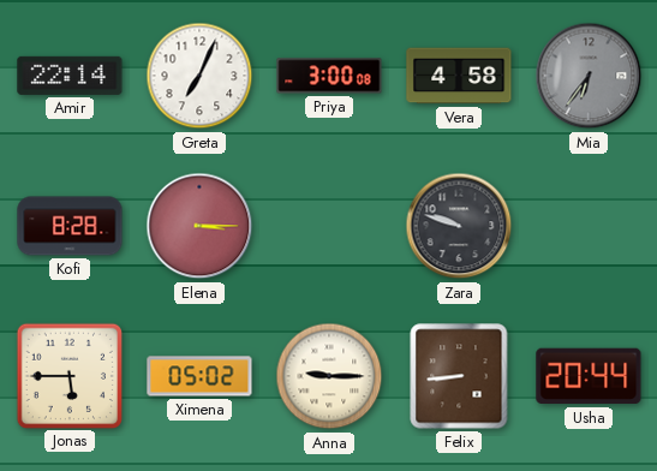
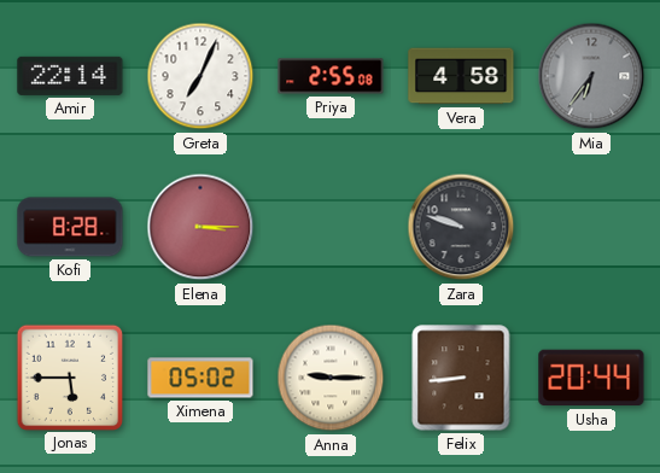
Priya: 3:00 -> 2:55
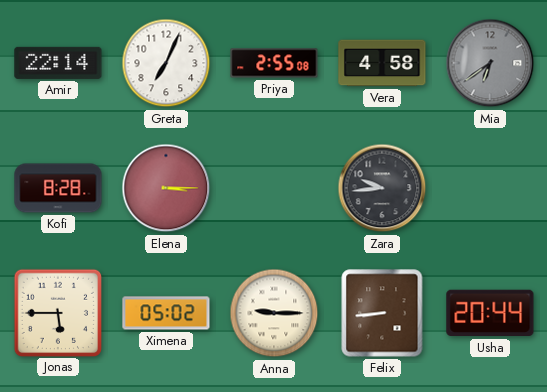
Mia: 6:36 -> 6:39
Zara: 9:48 -> 9:44
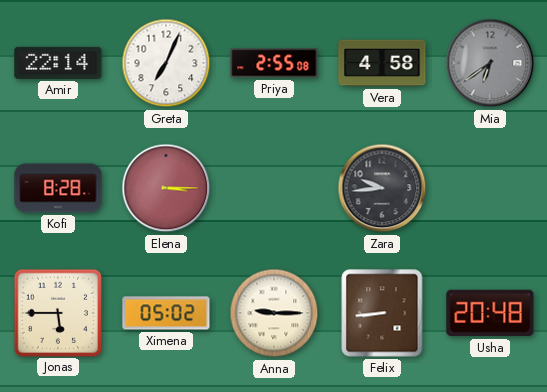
Usha: 20:44 -> 20:48
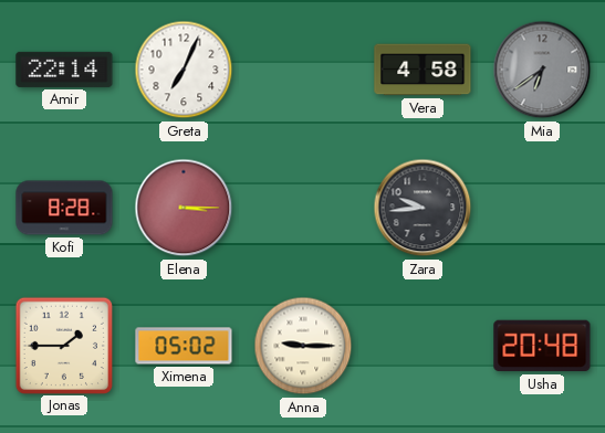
Priya: 2:55 -> none
Jonas: 5:45 -> 1:45
Felix: 8:44 -> none
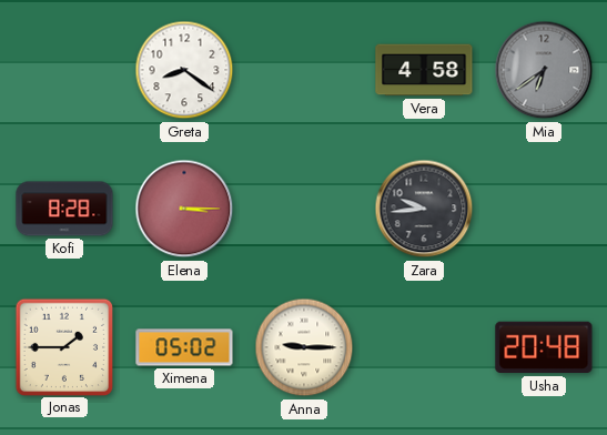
Amir: 22:14 -> none
Greta: 7:04 -> 8:21
